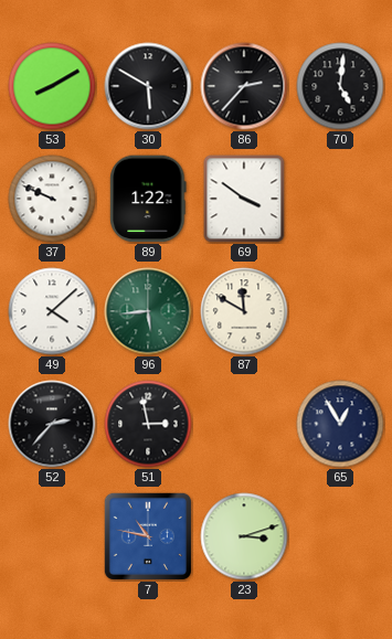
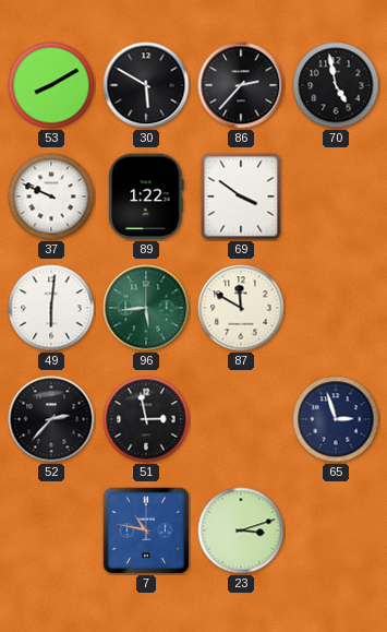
70: 5:01 -> 4:58
49: 4:08 -> 6:01
65: 12:55 -> 2:57
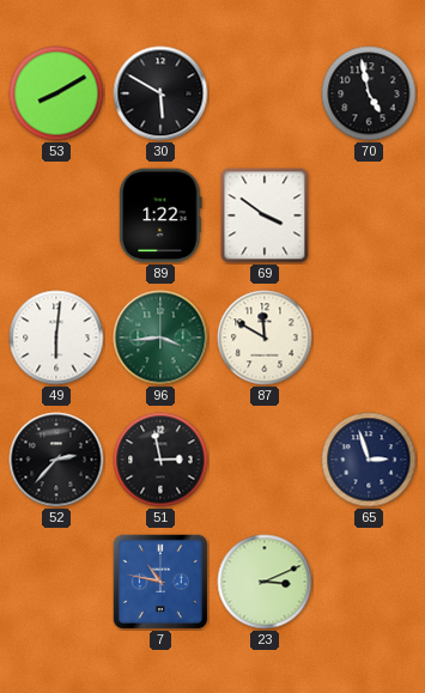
86: 2:37 -> none
37: 9:49 -> none
96: 5:44 -> 3:44
23: 3:12 -> 3:11
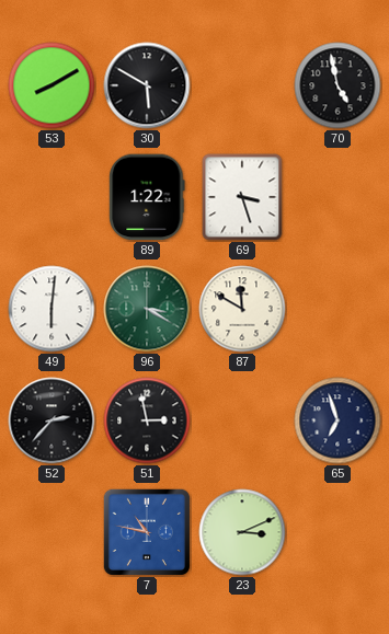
69: 3:51 -> 3:27
96: 3:44 -> 3:20
65: 2:57 -> 6:57
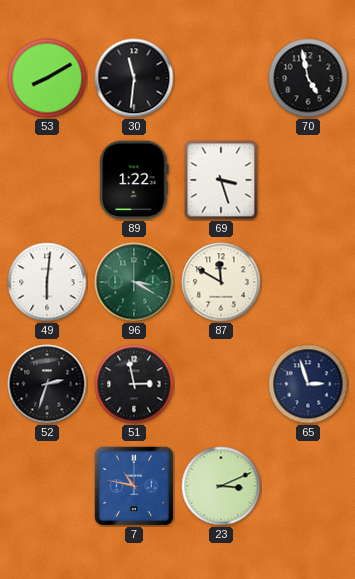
30: 5:50 -> 11:31
52: 2:37 -> 2:33
65: 6:57 -> 2:57
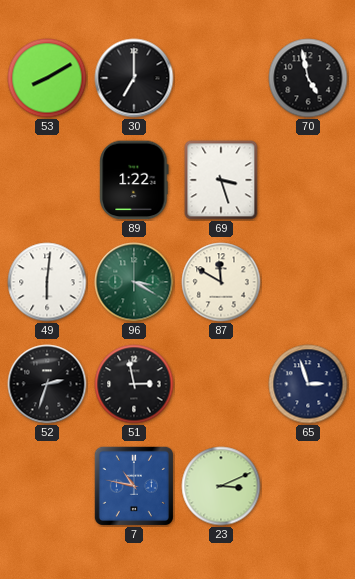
30: 11:31 -> 7:00
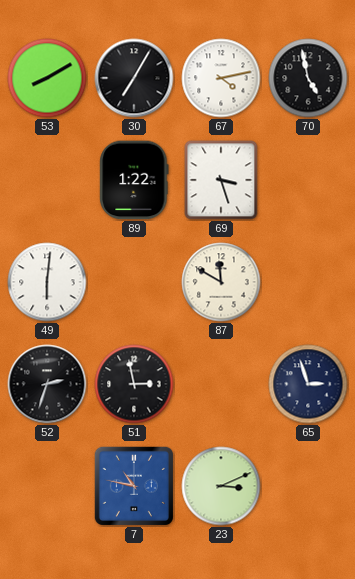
30: 7:00 -> 7:05
67: none -> 4:13
96: 3:20 -> none
